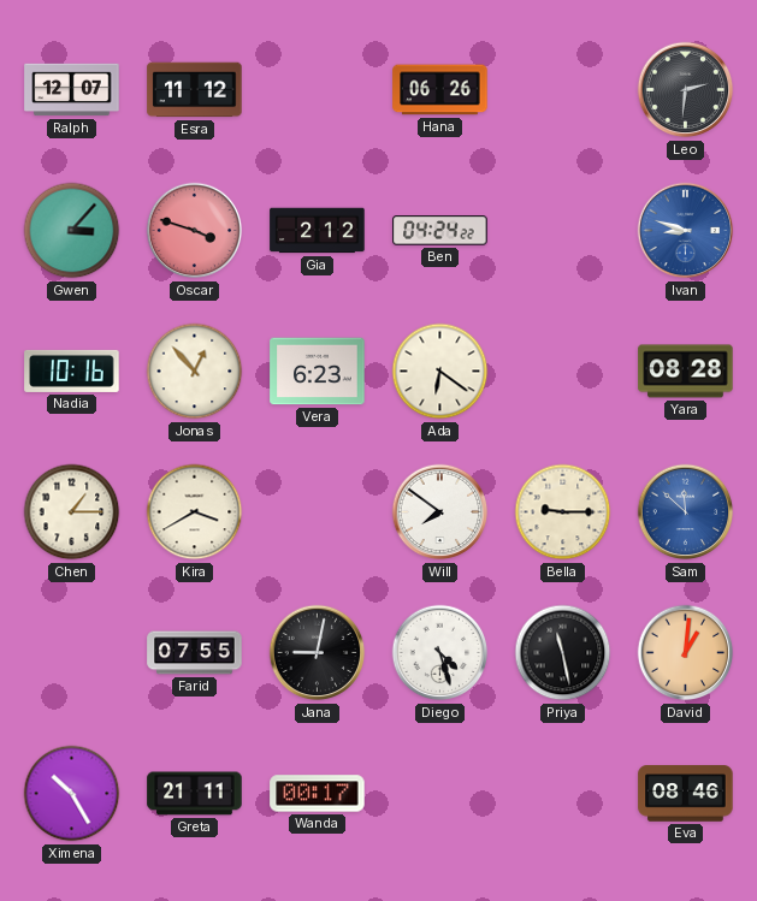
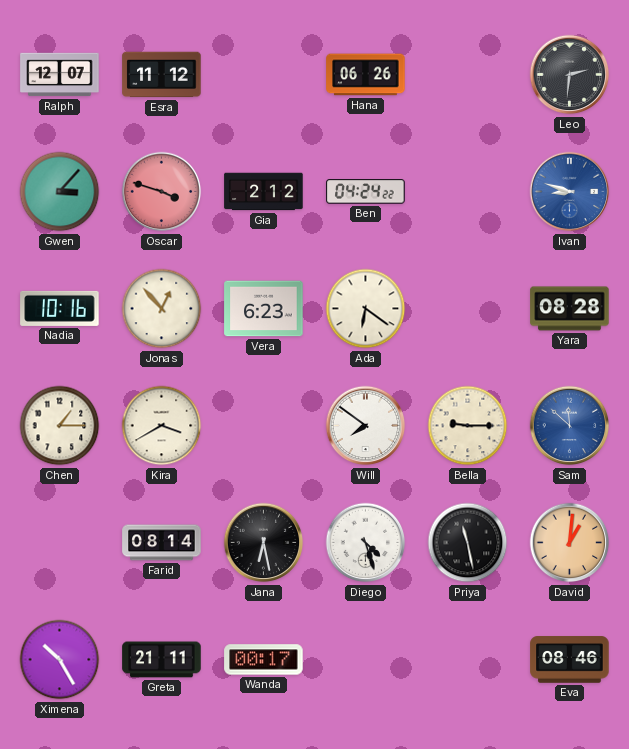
Farid: 07:55 -> 08:14
Jana: 9:02 -> 6:28
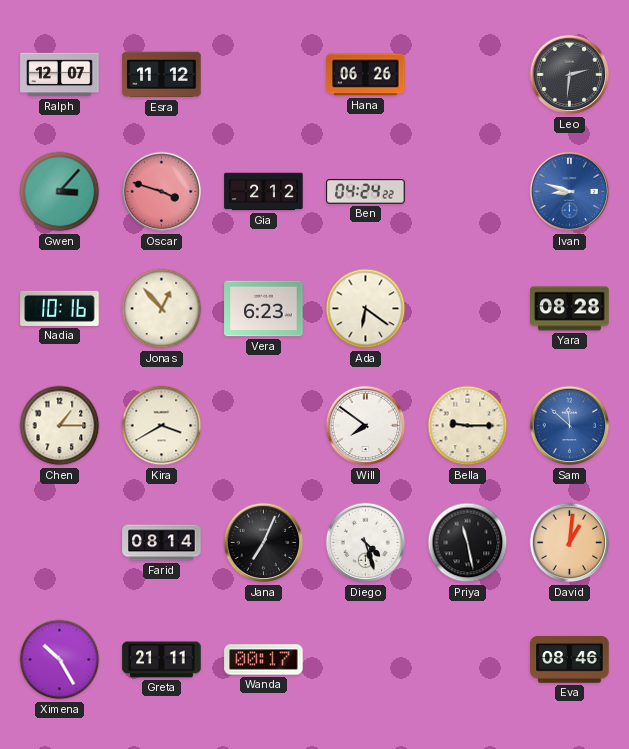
Jana: 6:28 -> 7:04
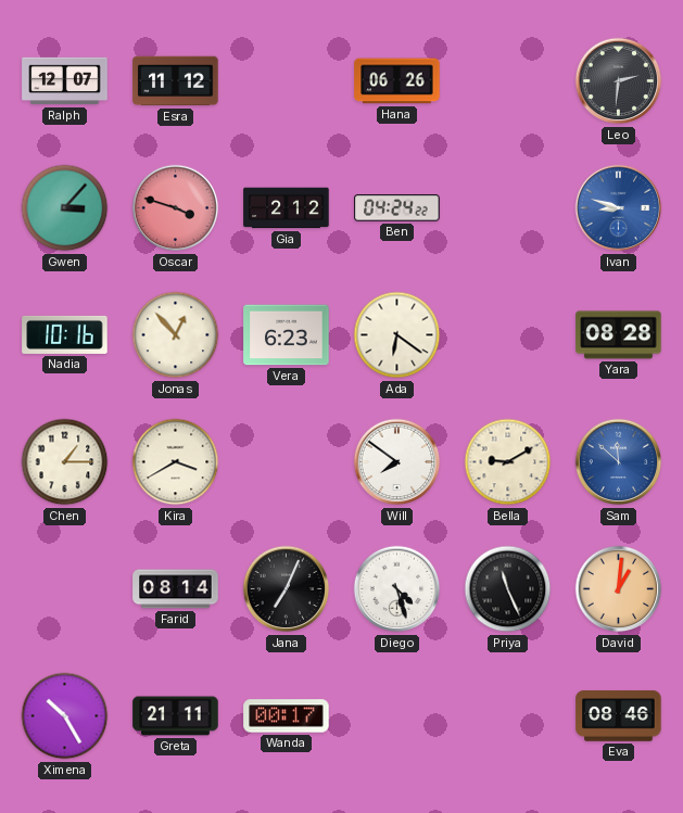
Bella: 9:15 -> 9:10
Priya: 11:28 -> 11:26
